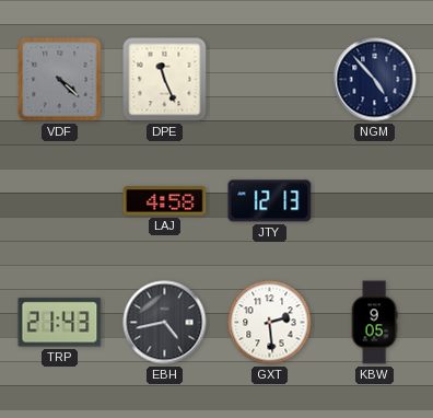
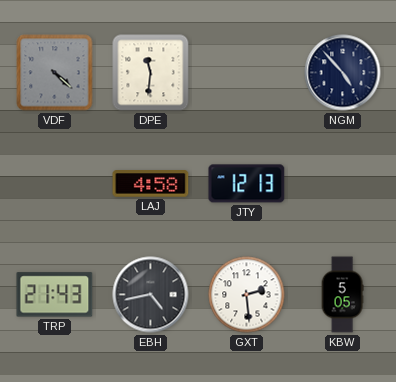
DPE: 11:26 -> 11:31
KBW: 9:05 -> 5:05
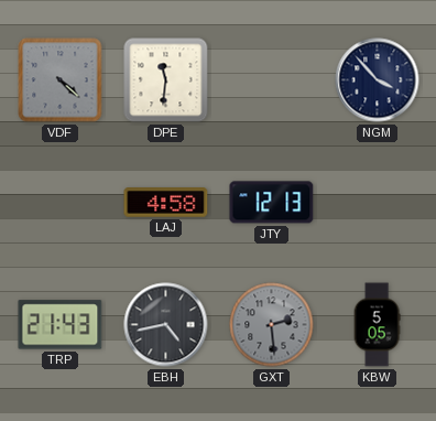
NGM: 4:53 -> 3:53
GXT dial: white -> grey
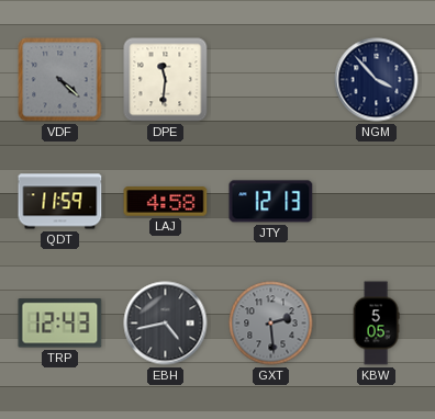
QDT: none -> 11:59
TRP: 21:43 -> 12:43
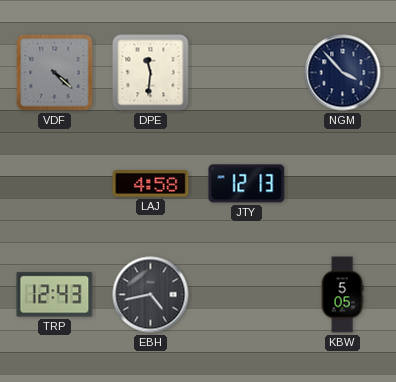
QDT: 11:59 -> none
GXT: 2:29 -> none
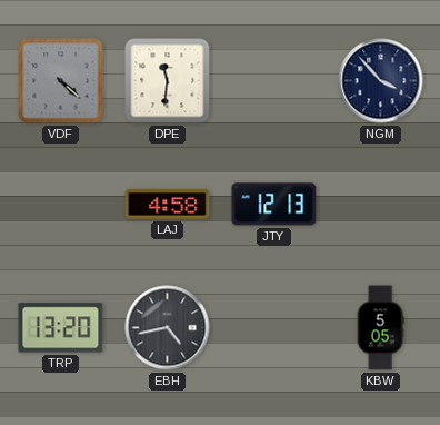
TRP: 12:43 -> 13:20
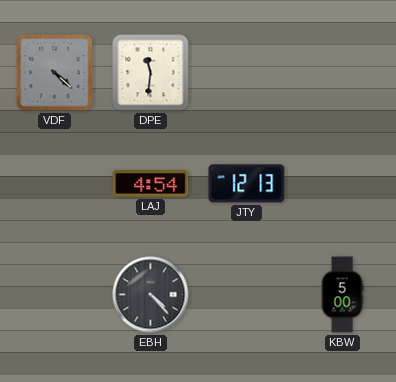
NGM: 3:53 -> none
LAJ: 4:58 -> 4:54
TRP: 13:20 -> none
EBH: 4:43 -> 4:23
KBW: 5:05 -> 5:00
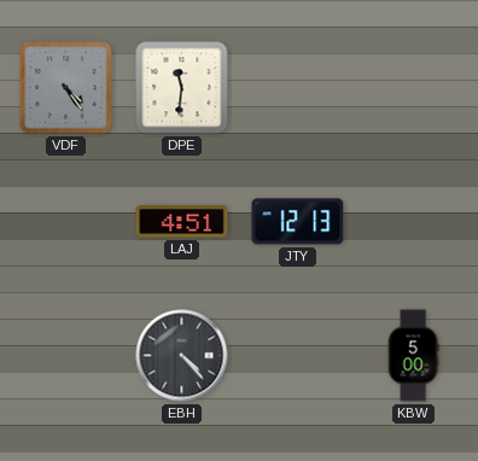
VDF: 4:22 -> 4:24
LAJ: 4:54 -> 4:51
